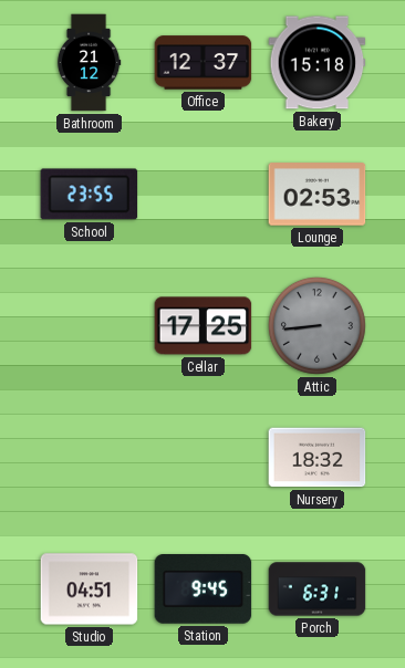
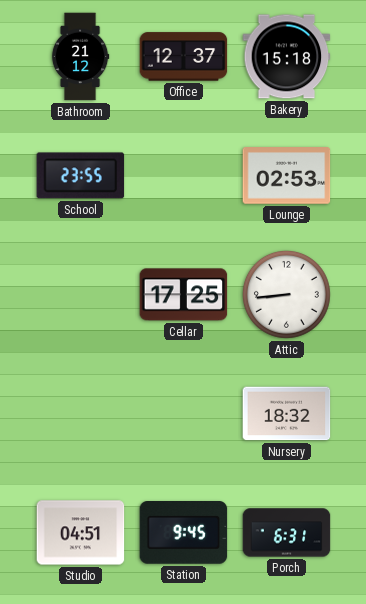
Attic dial: grey -> white
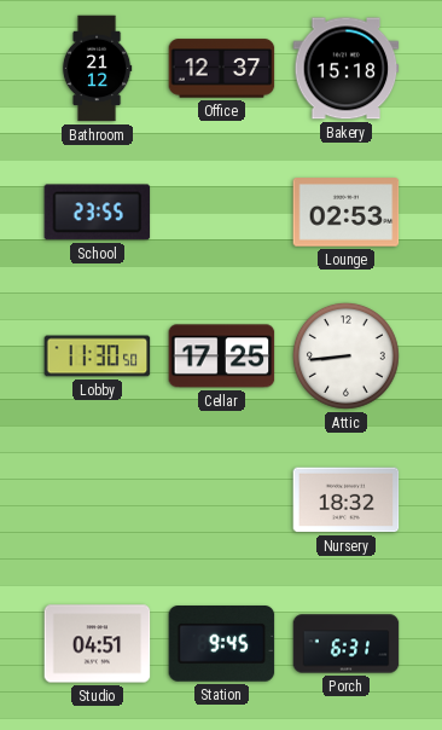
Lobby: none -> 11:30
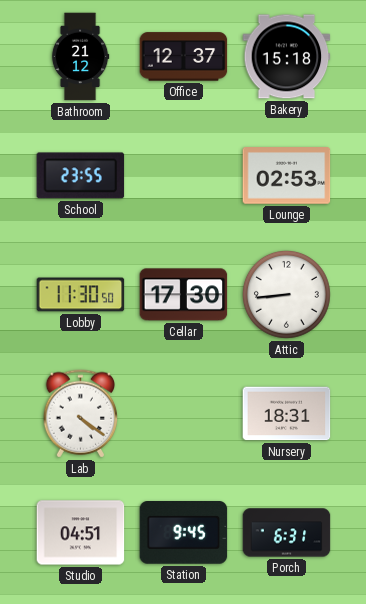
Cellar: 17:25 -> 17:30
Lab: none -> 4:21
Nursery: 18:32 -> 18:31
